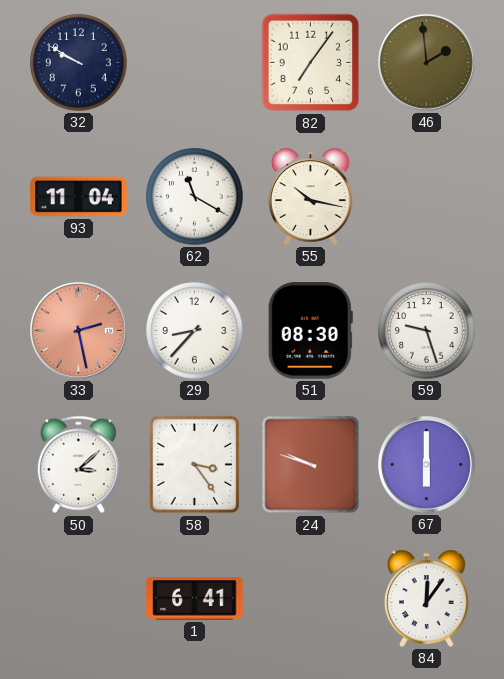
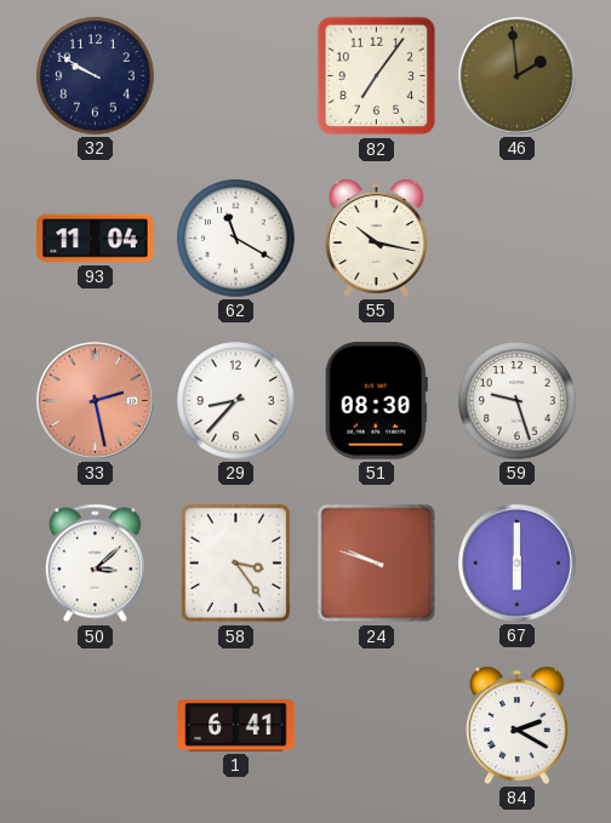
84: 12:06 -> 2:20
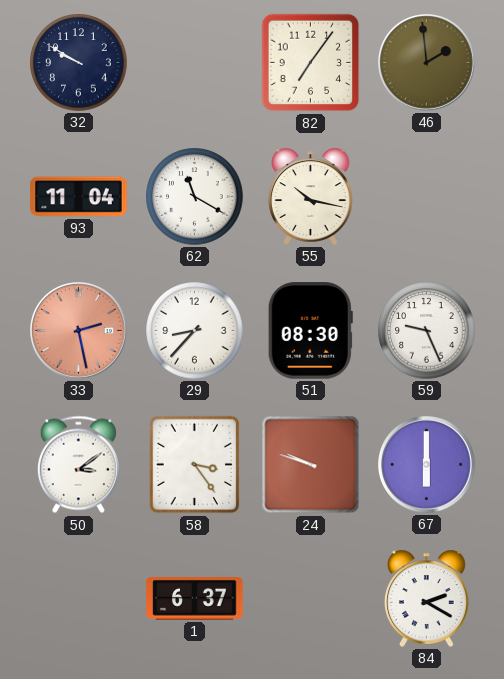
59: 9:27 -> 9:26
50: 3:08 -> 3:09
1: 6:41 -> 6:37
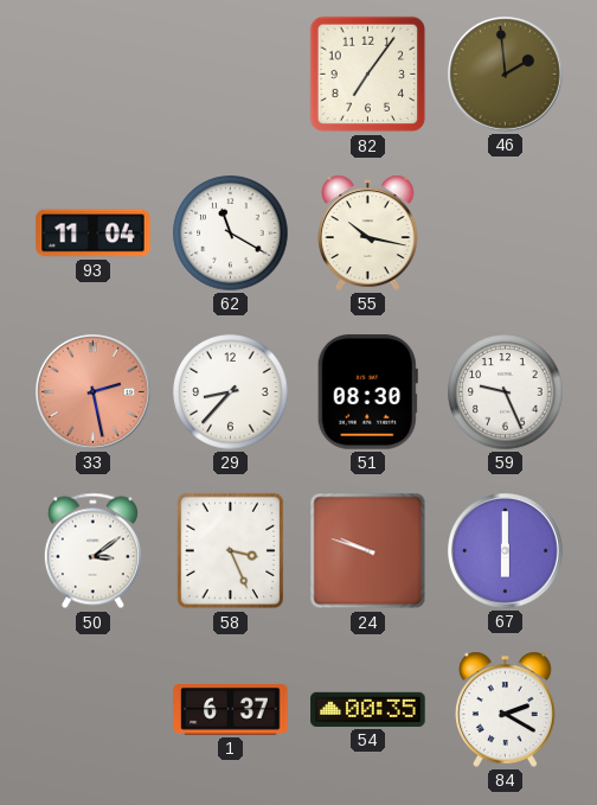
32: 9:50 -> none
58: 3:24 -> 3:26
54: none -> 00:35
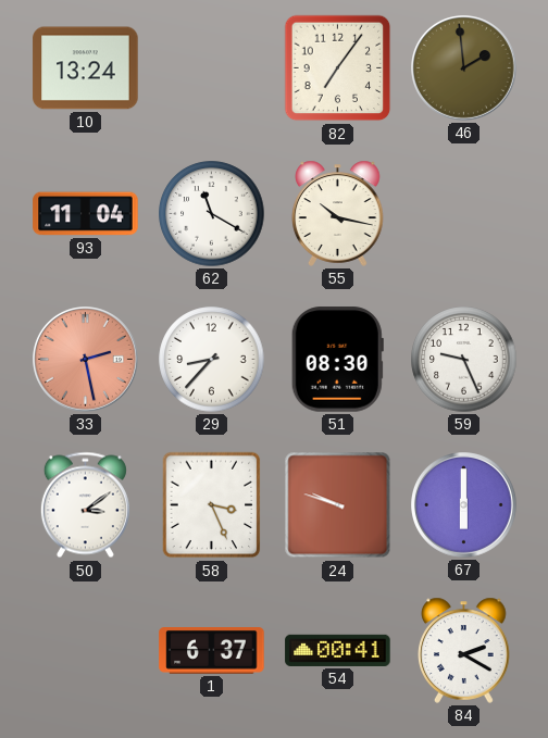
10: none -> 13:24
54: 00:35 -> 00:41
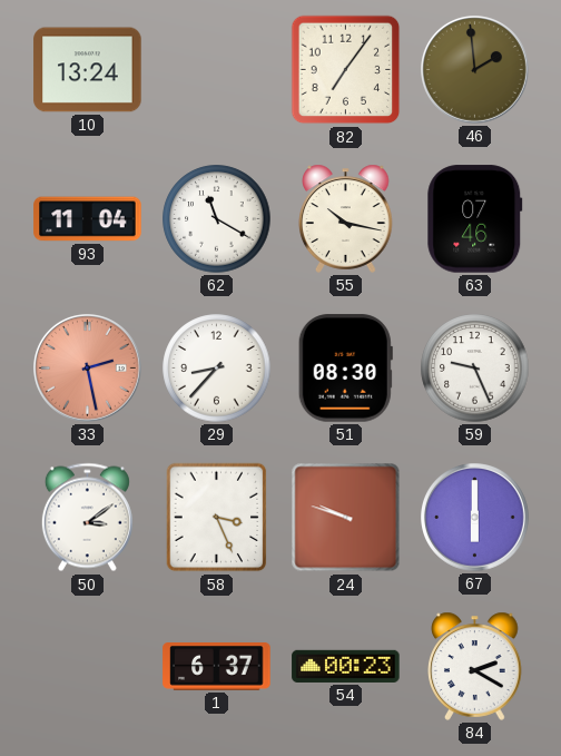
63: none -> 07:46
54: 00:41 -> 00:23
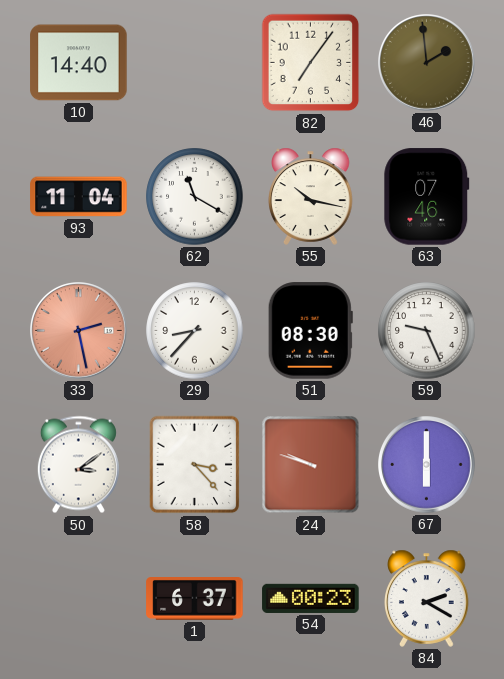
10: 13:24 -> 14:40
58: 3:26 -> 3:23
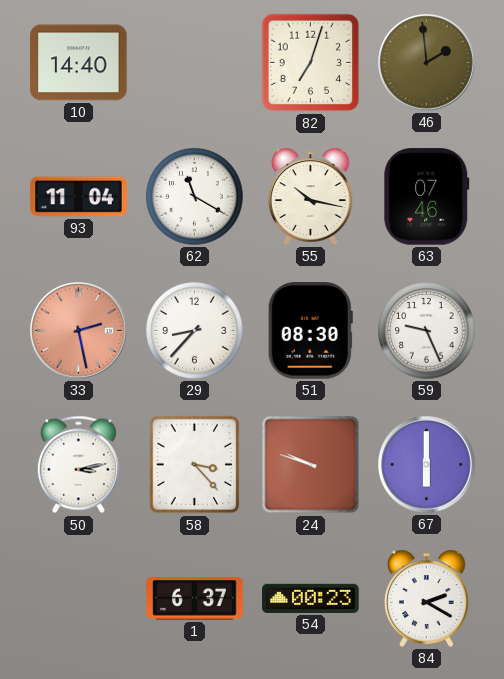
82: 7:06 -> 7:03
50: 3:09 -> 3:13
